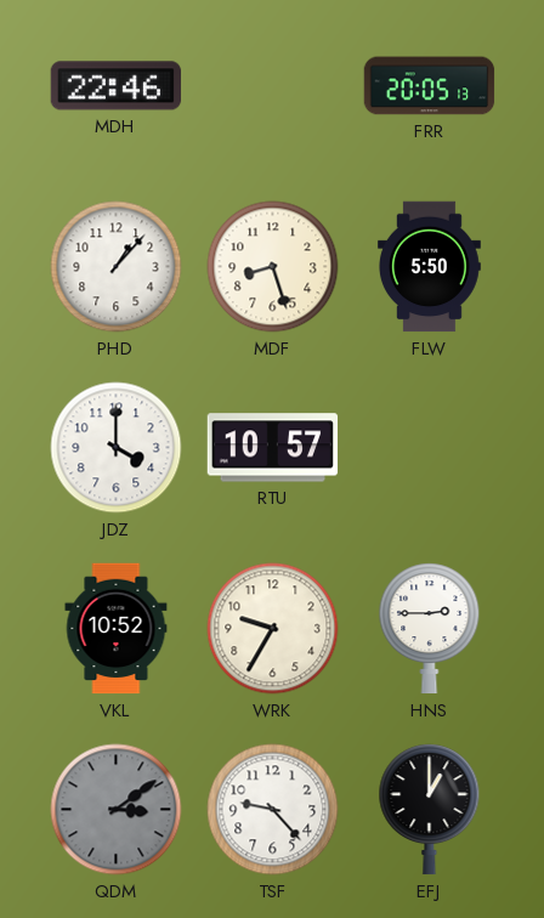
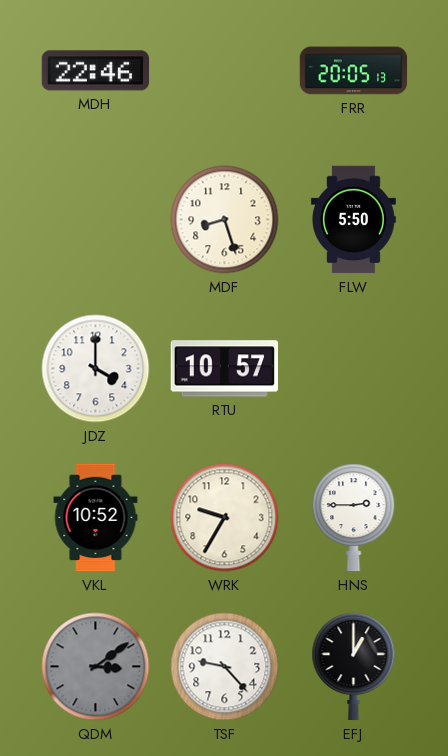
PHD: 1:07 -> none
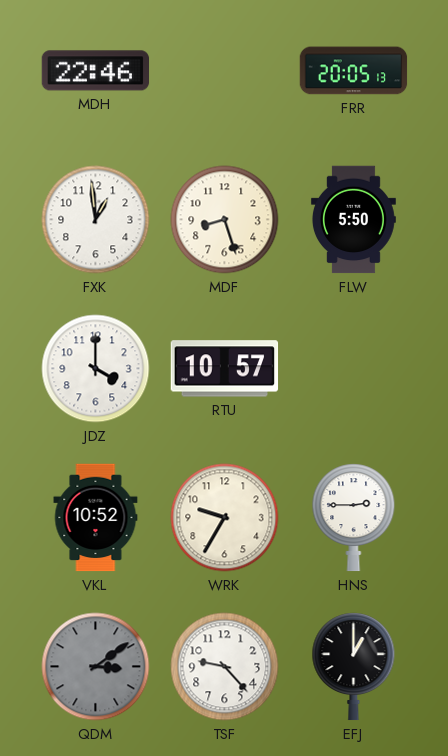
FXK: none -> 12:59
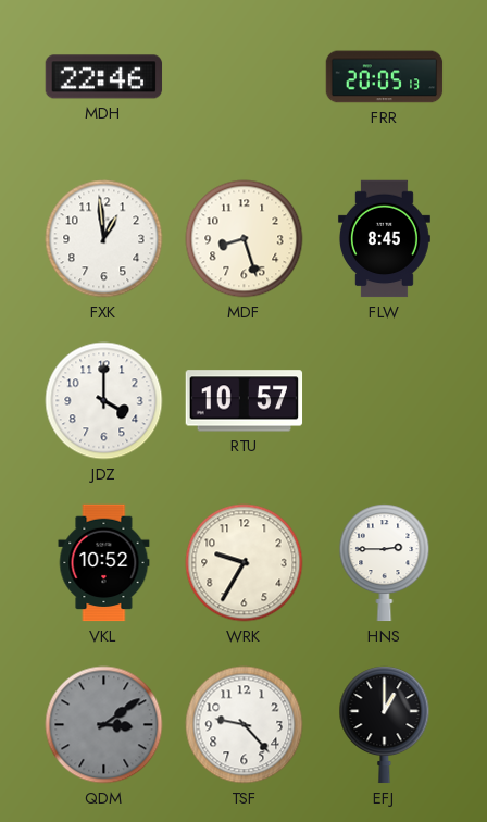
FLW: 5:50 -> 8:45
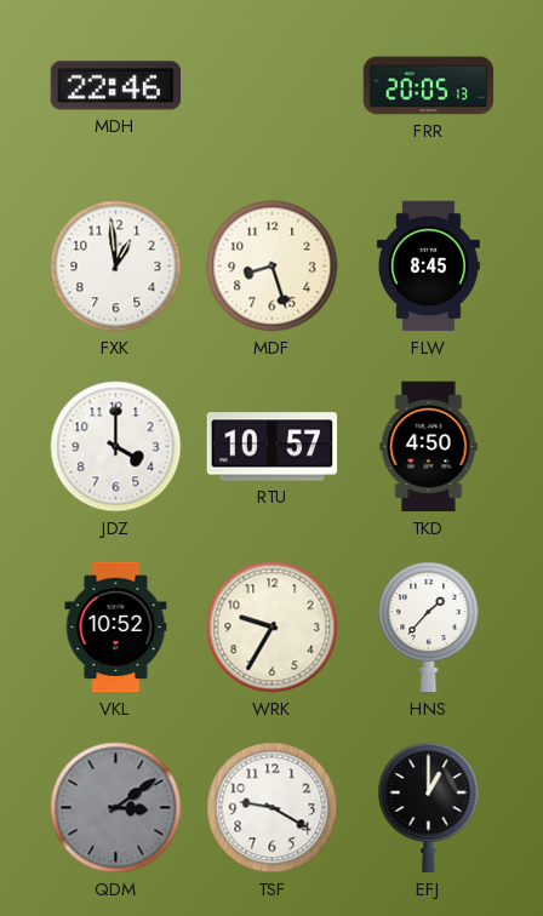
TKD: none -> 4:50
HNS: 2:45 -> 1:37
TSF: 9:23 -> 9:20
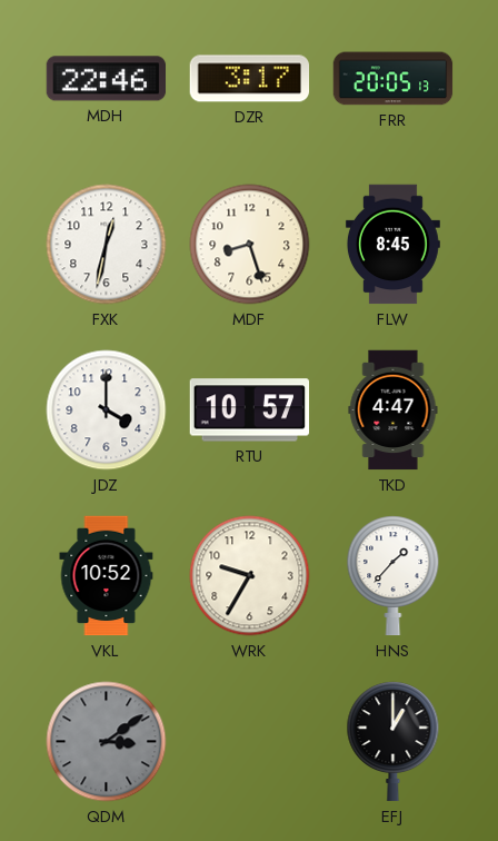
DZR: none -> 3:17
FXK: 12:59 -> 12:32
TKD: 4:50 -> 4:47
TSF: 9:20 -> none
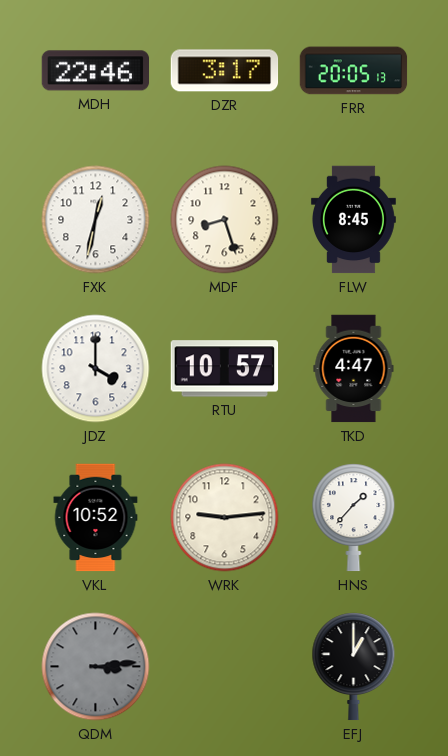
WRK: 9:35 -> 9:14
QDM: 3:09 -> 3:14
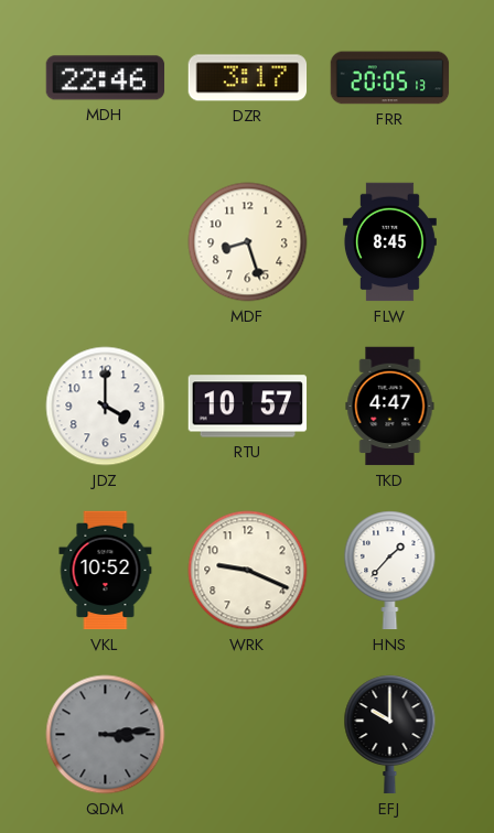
FXK: 12:32 -> none
WRK: 9:14 -> 9:19
EFJ: 1:00 -> 10:00
